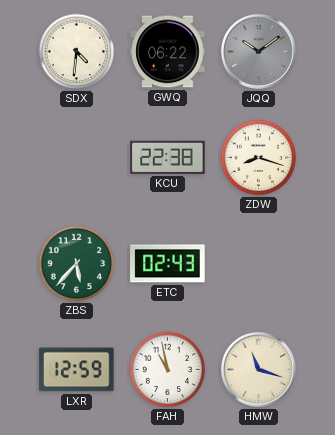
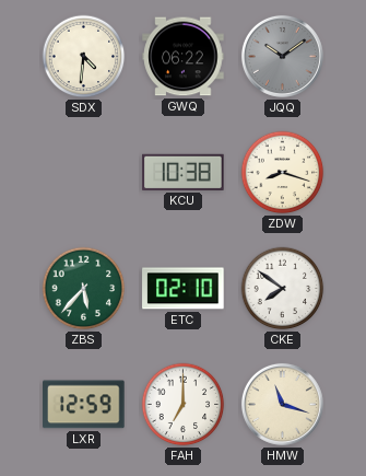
KCU: 22:38 -> 10:38
ETC: 02:43 -> 02:10
CKE: none -> 7:51
FAH: 10:58 -> 7:00
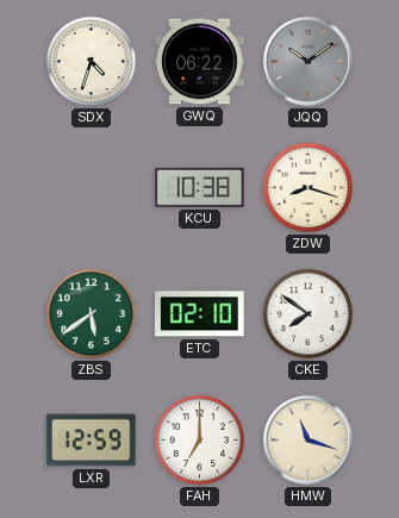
SDX: 4:31 -> 4:33
ZBS: 5:37 -> 5:39
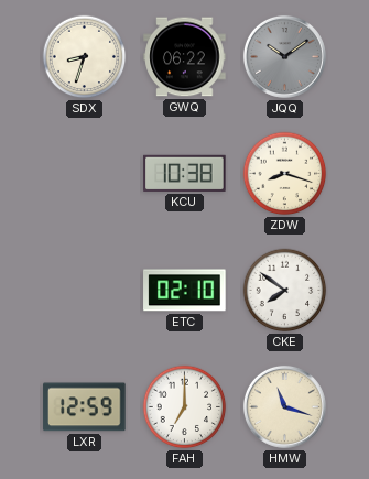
SDX: 4:33 -> 8:33
ZBS: 5:39 -> none
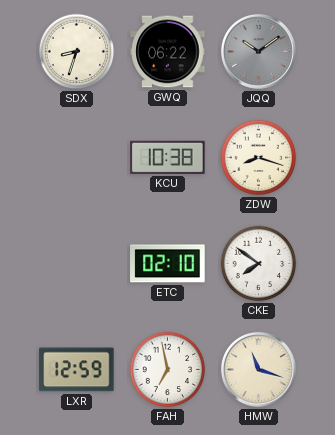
FAH: 7:00 -> 6:58
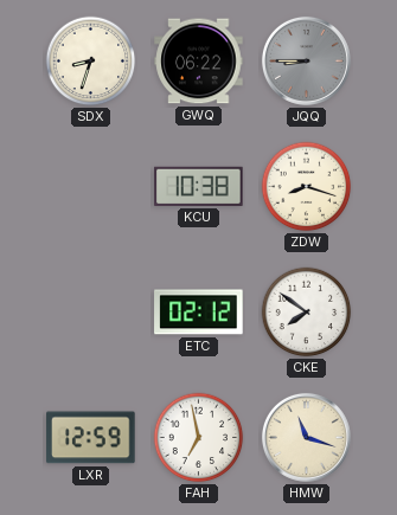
JQQ: 10:09 -> 8:45
ETC: 02:10 -> 02:12
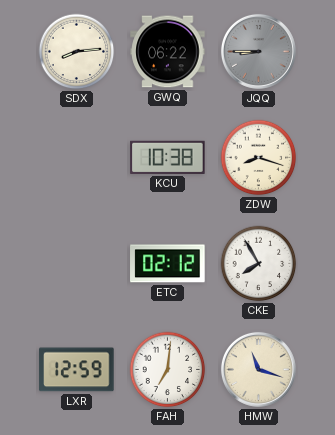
SDX: 8:33 -> 8:14
CKE: 7:51 -> 7:55
FAH: 6:58 -> 7:01
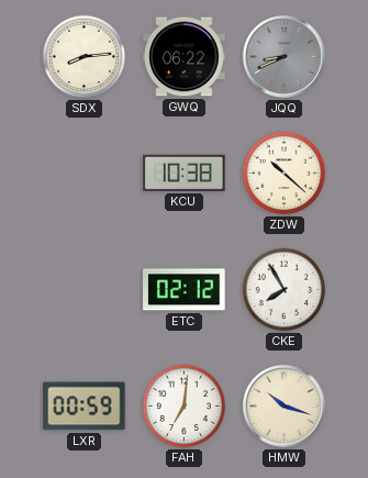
JQQ: 8:45 -> 8:41
ZDW: 8:18 -> 10:22
LXR: 12:59 -> 00:59
HMW: 11:18 -> 10:18
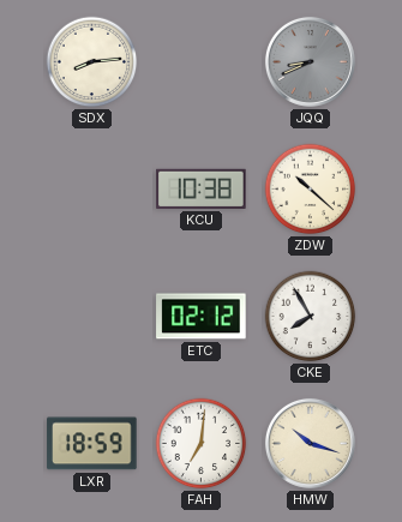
GWQ: 06:22 -> none
LXR: 00:59 -> 18:59
